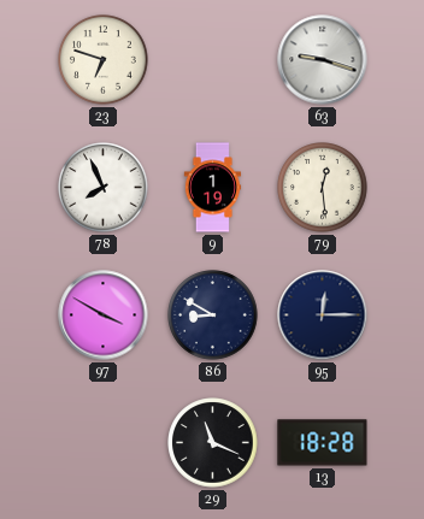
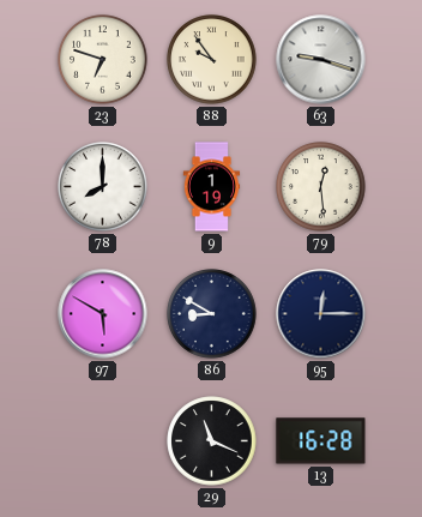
88: none -> 9:54
78: 7:56 -> 8:00
97: 3:50 -> 5:50
13: 18:28 -> 16:28
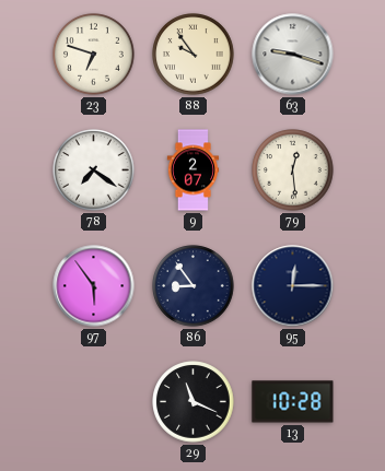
78: 8:00 -> 7:21
9: 1:19 -> 2:07
97: 5:50 -> 5:54
86: 8:50 -> 8:54
13: 16:28 -> 10:28
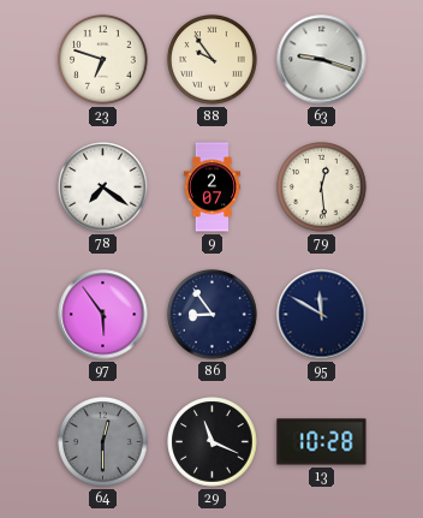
95: 12:15 -> 11:50
64: none -> 12:30
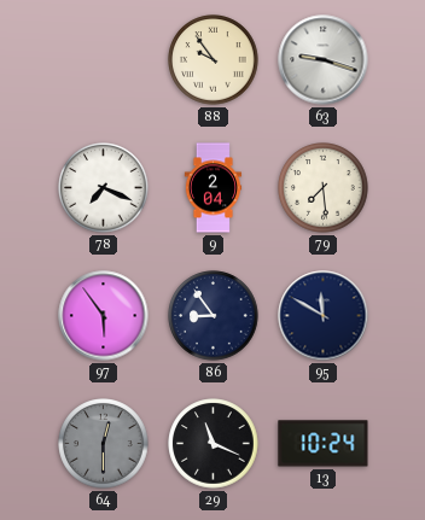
23: 6:48 -> none
78: 7:21 -> 7:19
9: 2:07 -> 2:04
79: 12:29 -> 7:29
13: 10:28 -> 10:24
